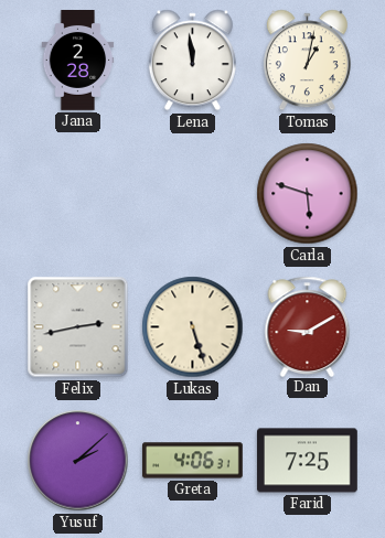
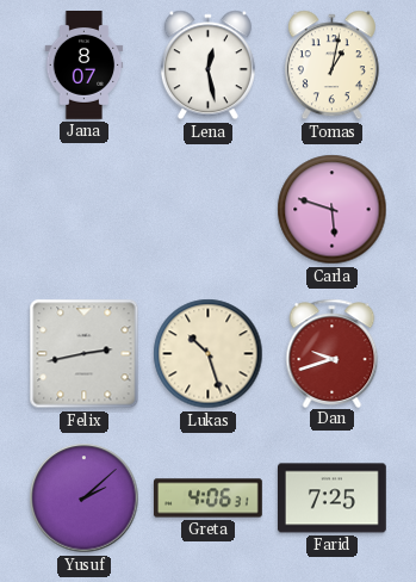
Jana: 2:28 -> 8:07
Lena: 11:59 -> 12:28
Lukas: 5:27 -> 10:27
Dan: 9:10 -> 9:42
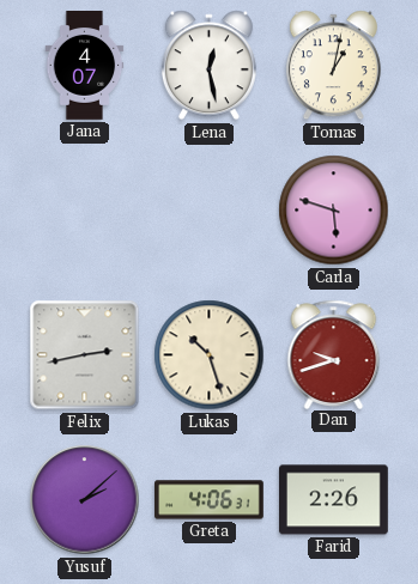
Jana: 8:07 -> 4:07
Farid: 7:25 -> 2:26
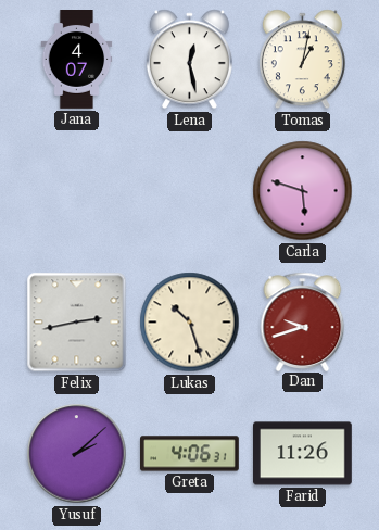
Farid: 2:26 -> 11:26
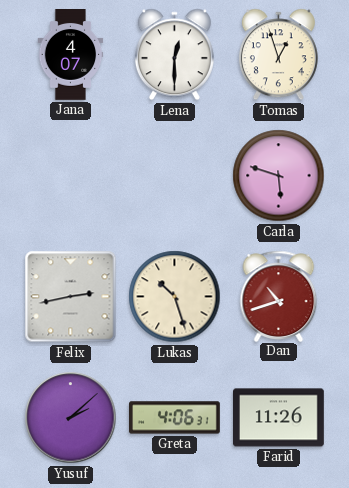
Lena: 12:28 -> 12:30
Tomas: 1:02 -> 12:57
Dan: 9:42 -> 10:42
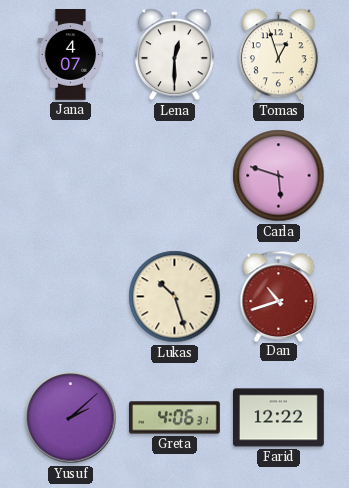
Felix: 2:43 -> none
Farid: 11:26 -> 12:22
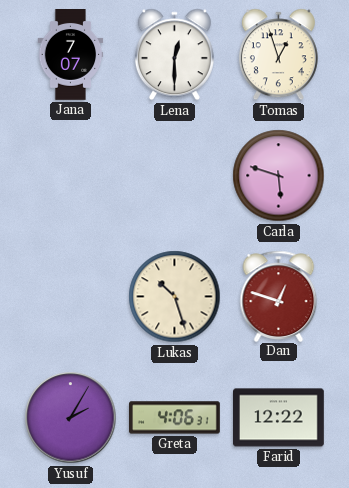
Jana: 4:07 -> 7:07
Dan: 10:42 -> 12:48
Yusuf: 2:08 -> 2:05
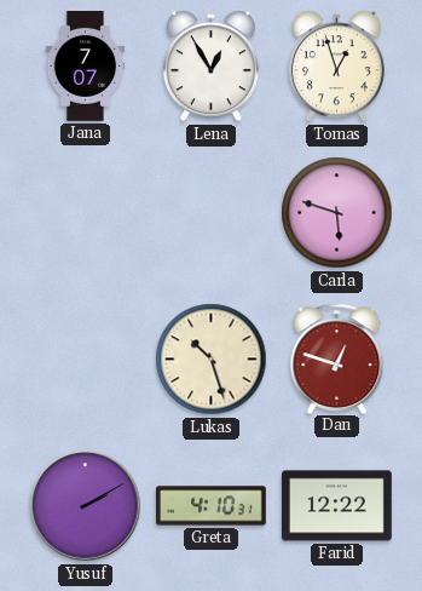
Lena: 12:30 -> 12:55
Yusuf: 2:05 -> 2:10
Greta: 4:06 -> 4:10
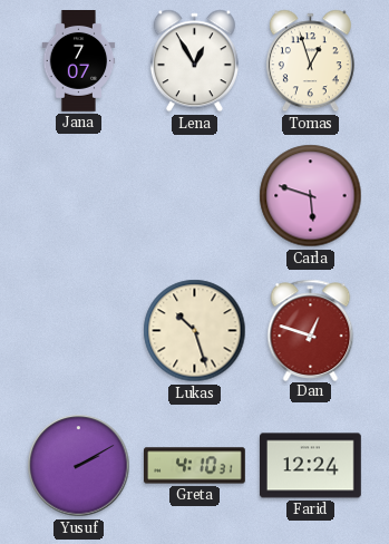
Farid: 12:22 -> 12:24
